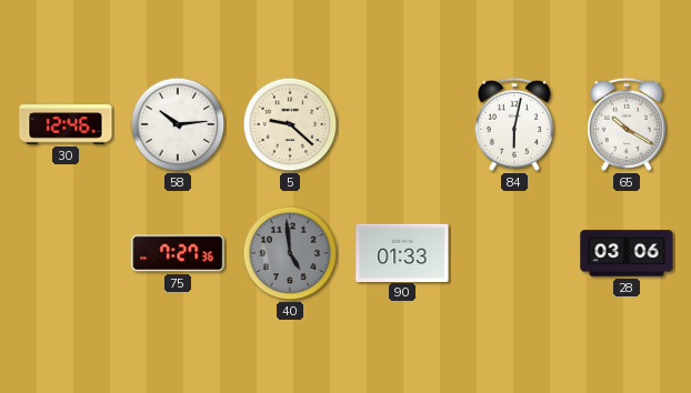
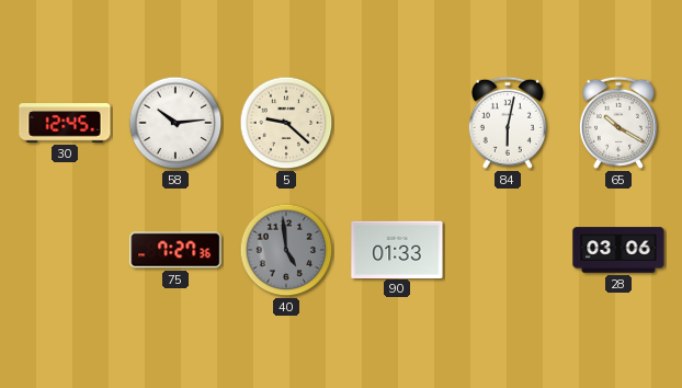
30: 12:46 -> 12:45
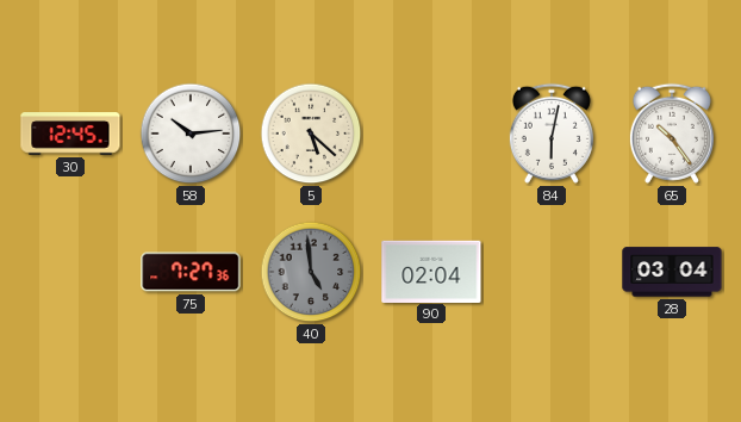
5: 9:22 -> 5:22
65: 10:20 -> 10:24
90: 01:33 -> 02:04
28: 03:06 -> 03:04
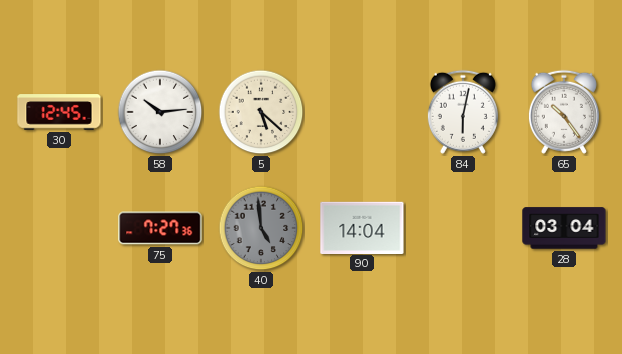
90: 02:04 -> 14:04
